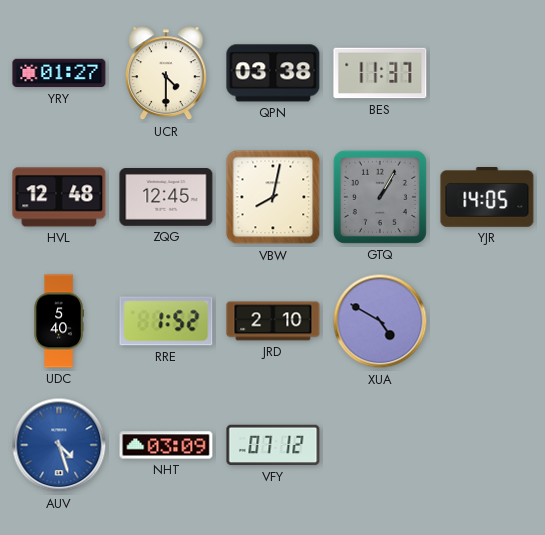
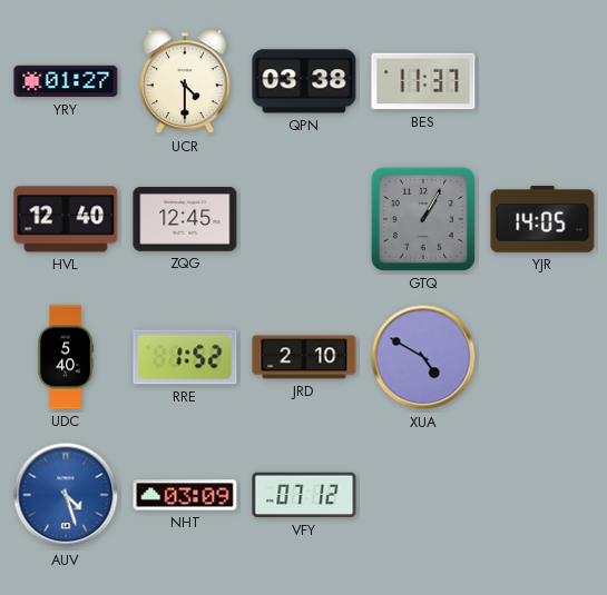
HVL: 12:48 -> 12:40
VBW: 8:02 -> none
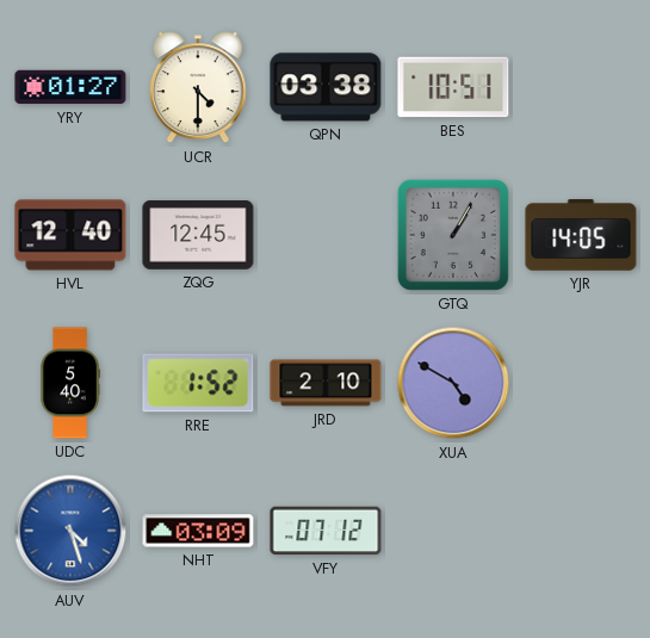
BES: 11:37 -> 10:51
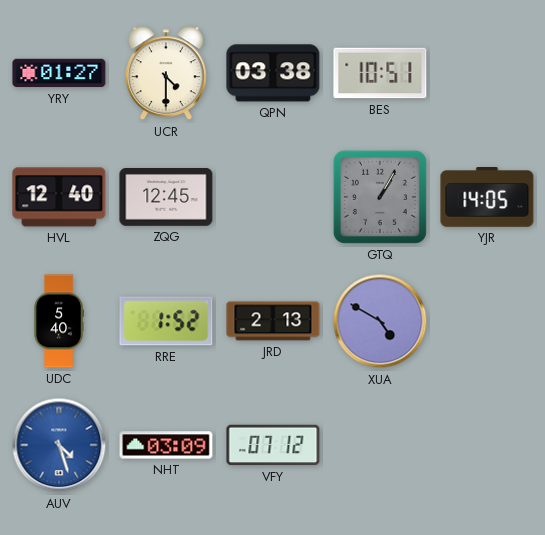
JRD: 2:10 -> 2:13
